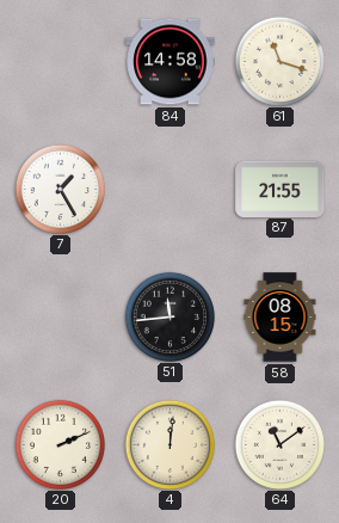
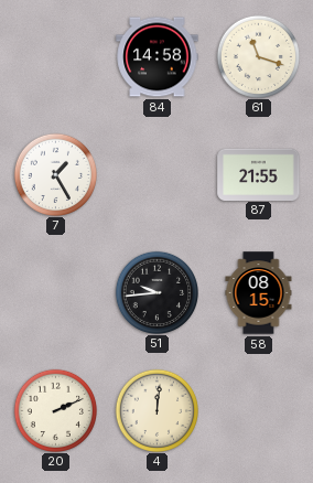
51: 11:44 -> 9:44
64: 11:09 -> none
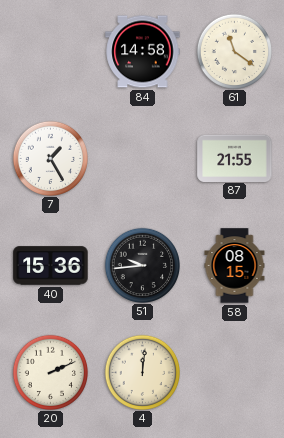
61: 11:18 -> 11:21
40: none -> 15:36
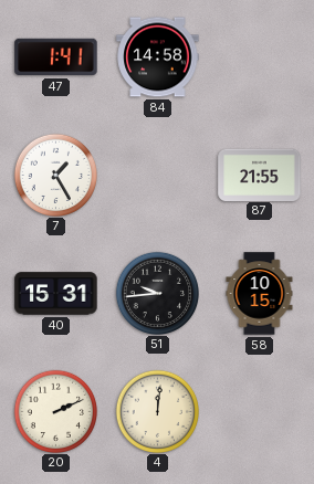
47: none -> 1:41
61: 11:21 -> none
40: 15:36 -> 15:31
58: 08:15 -> 10:15
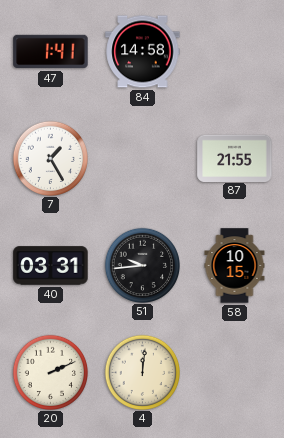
40: 15:31 -> 03:31
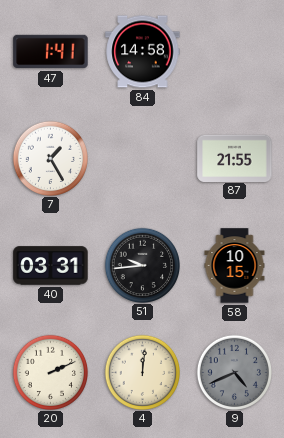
9: none -> 4:41
